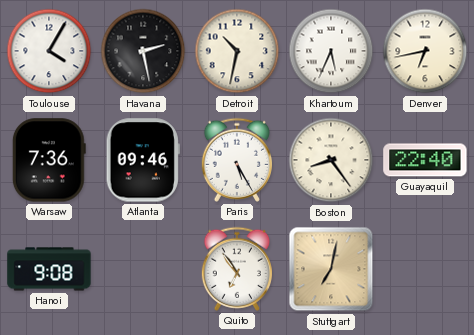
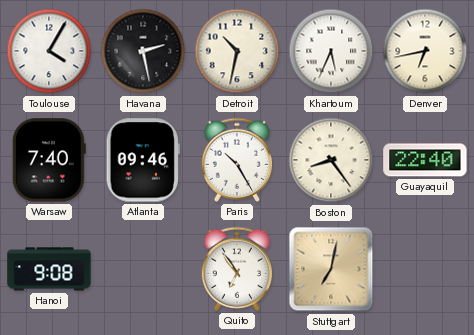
Warsaw: 7:36 -> 7:40
Paris: 5:25 -> 10:25
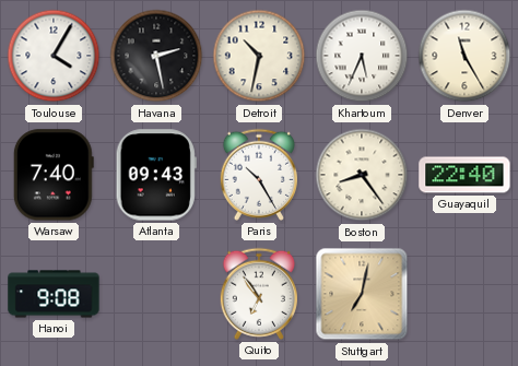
Denver: 6:43 -> 11:25
Atlanta: 09:46 -> 09:43
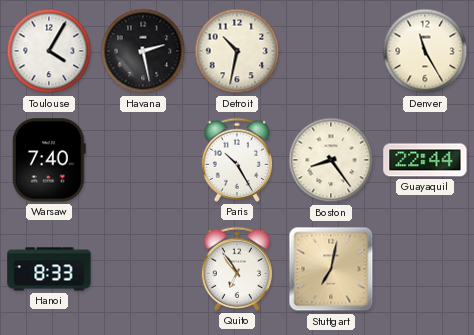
Khartoum: 5:34 -> none
Atlanta: 09:43 -> none
Guayaquil: 22:40 -> 22:44
Hanoi: 9:08 -> 8:33
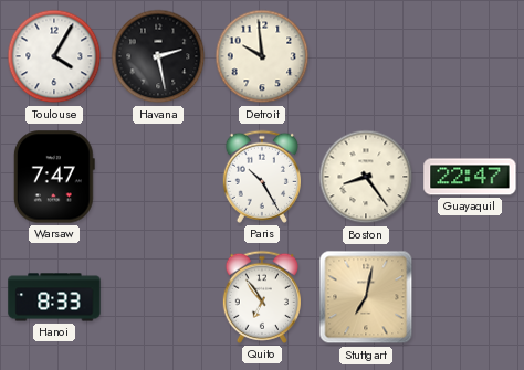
Detroit: 10:32 -> 9:59
Denver: 11:25 -> none
Warsaw: 7:40 -> 7:47
Guayaquil: 22:44 -> 22:47
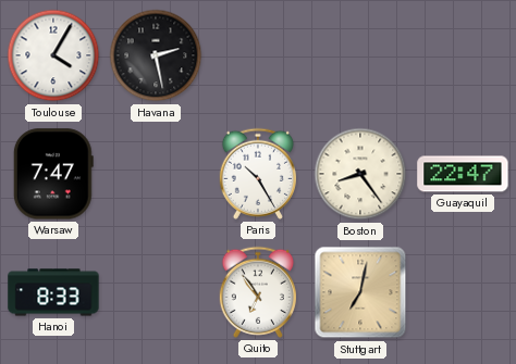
Detroit: 9:59 -> none
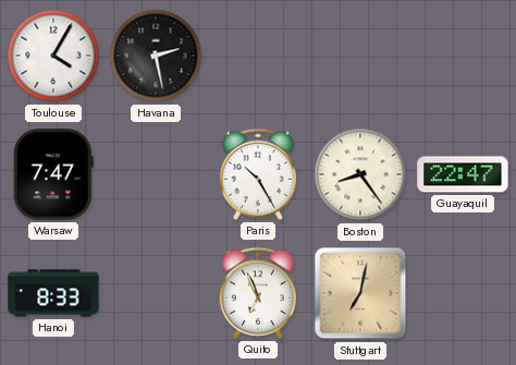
Quito: 6:54 -> 6:56
